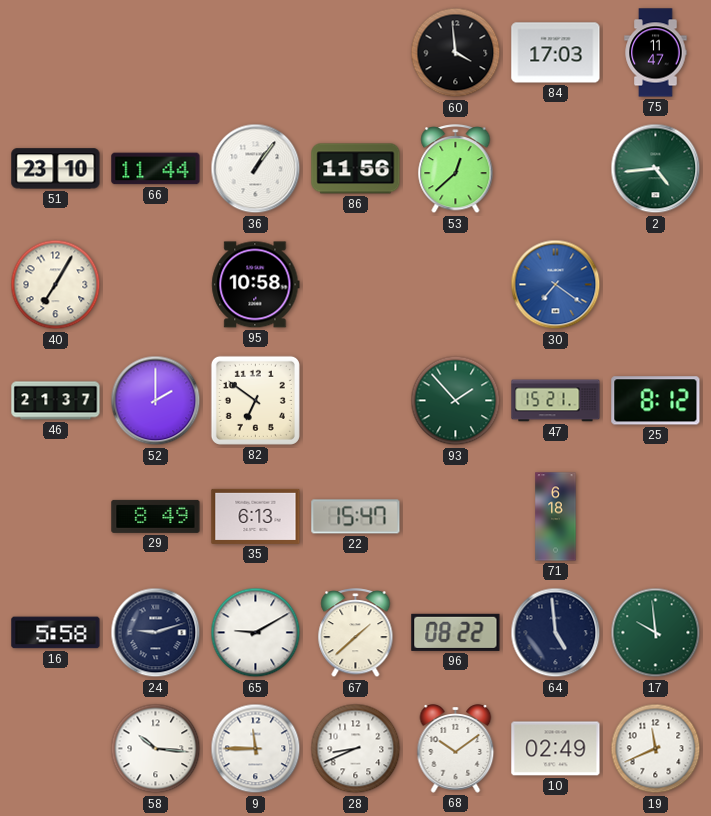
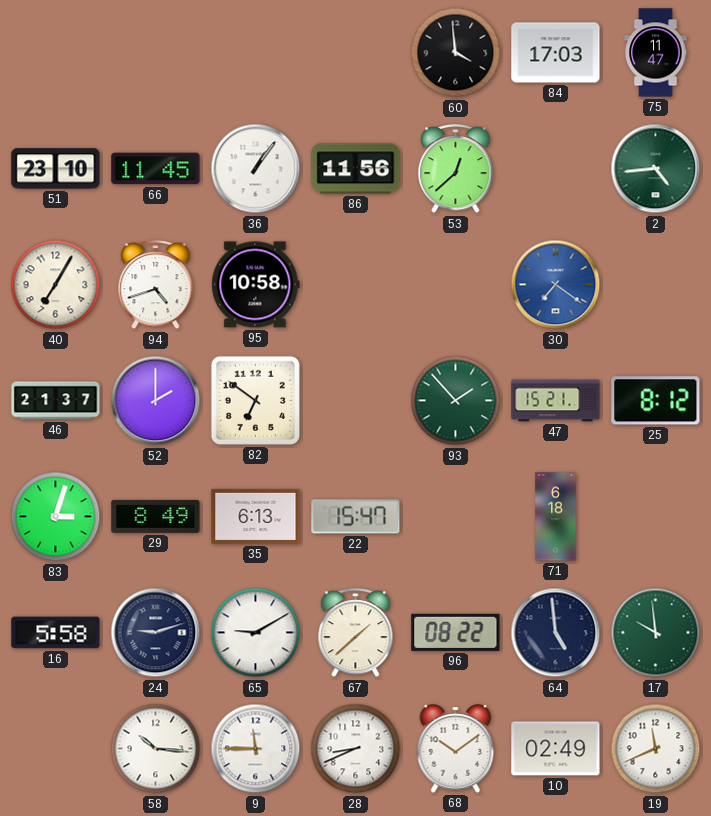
66: 11:44 -> 11:45
94: none -> 4:42
83: none -> 3:03
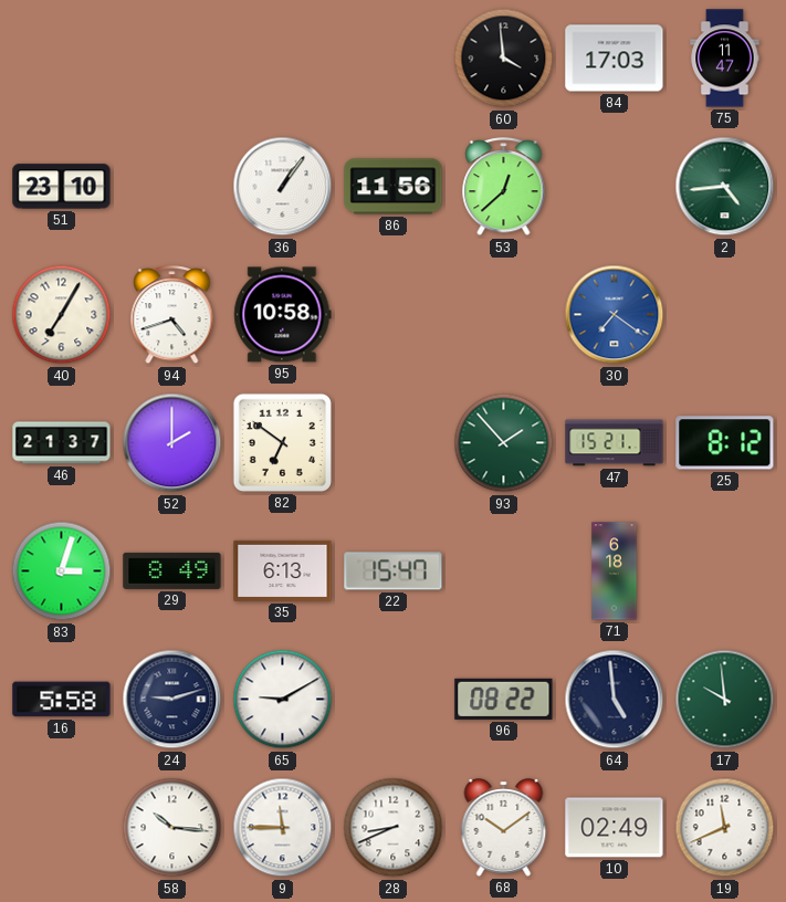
66: 11:45 -> none
67: 1:38 -> none
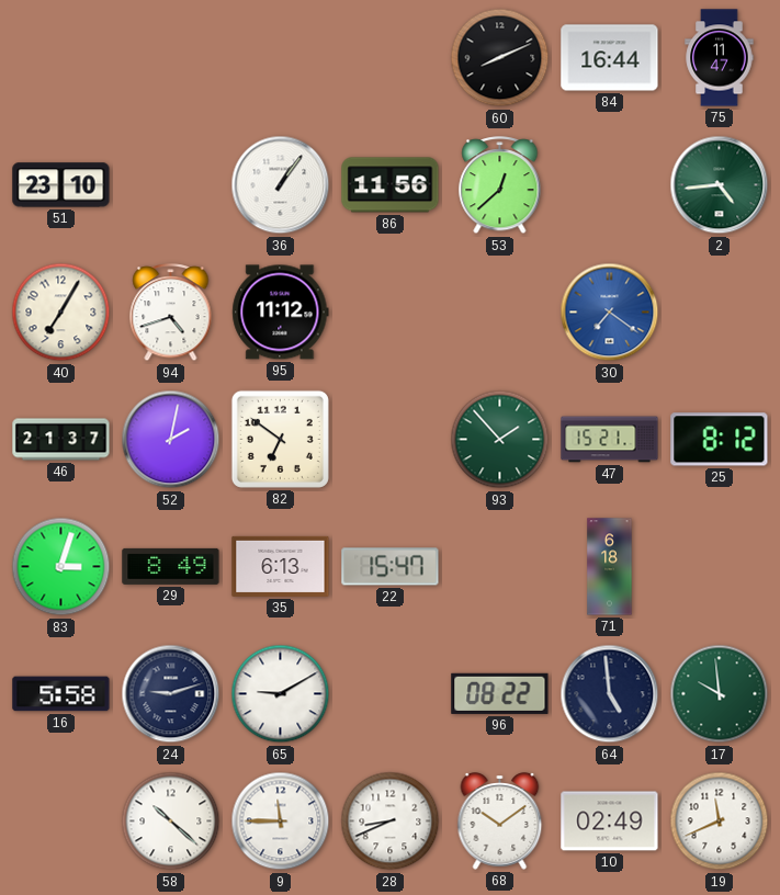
60: 3:59 -> 8:11
84: 17:03 -> 16:44
95: 10:58 -> 11:12
52: 2:00 -> 2:02
58: 10:16 -> 10:22
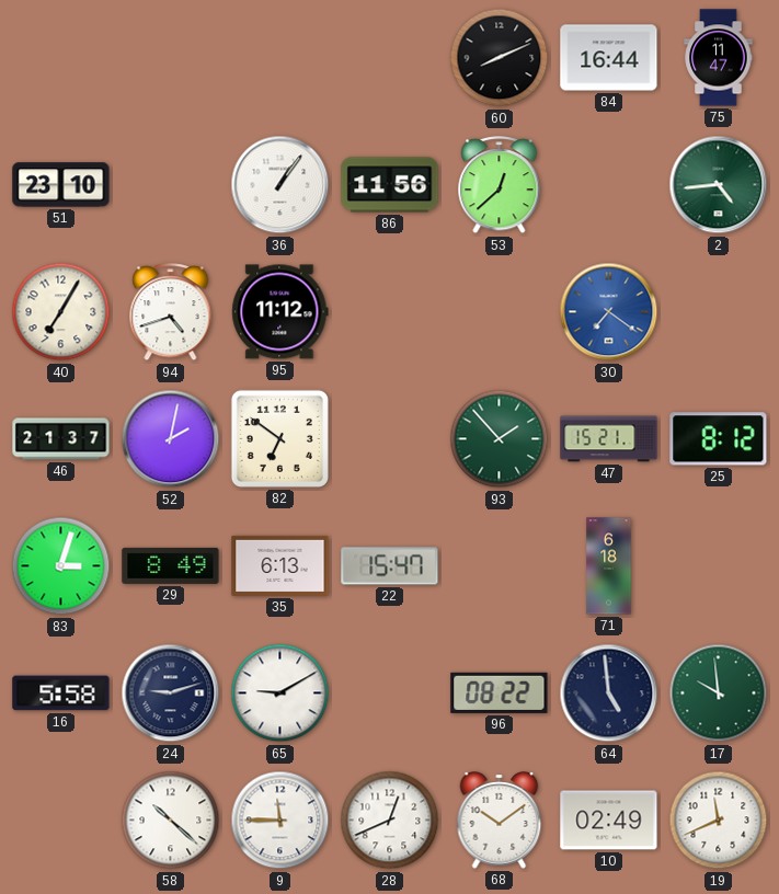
28: 8:41 -> 12:41
